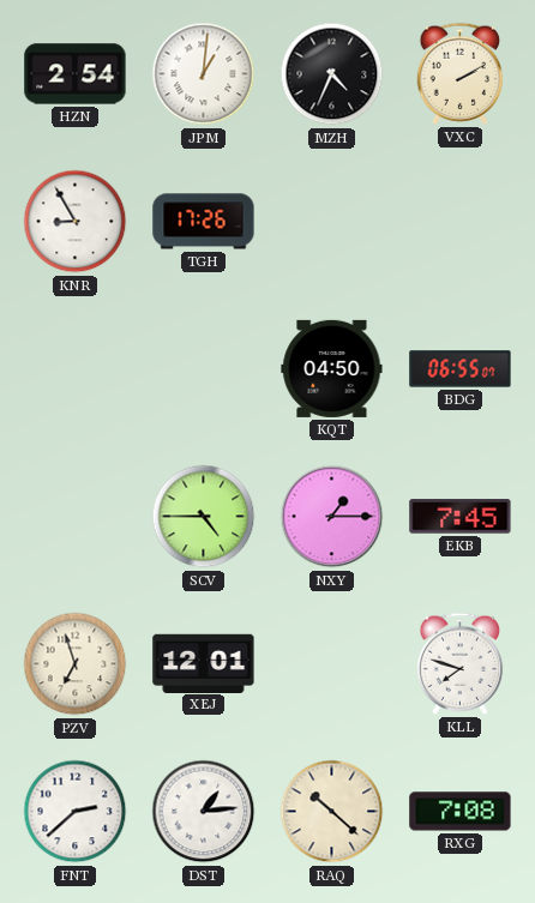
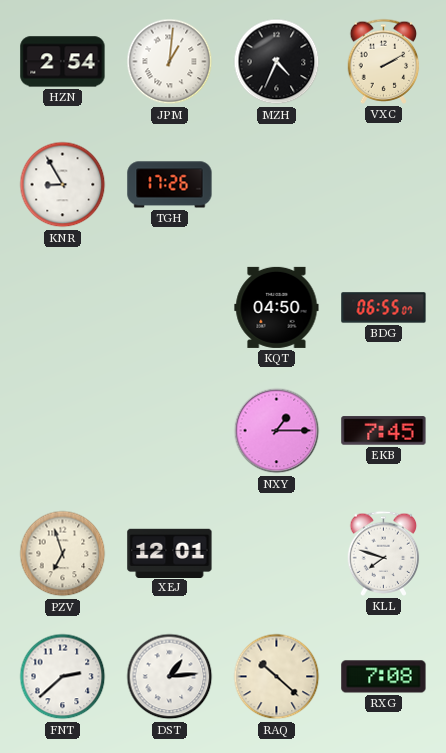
SCV: 4:45 -> none
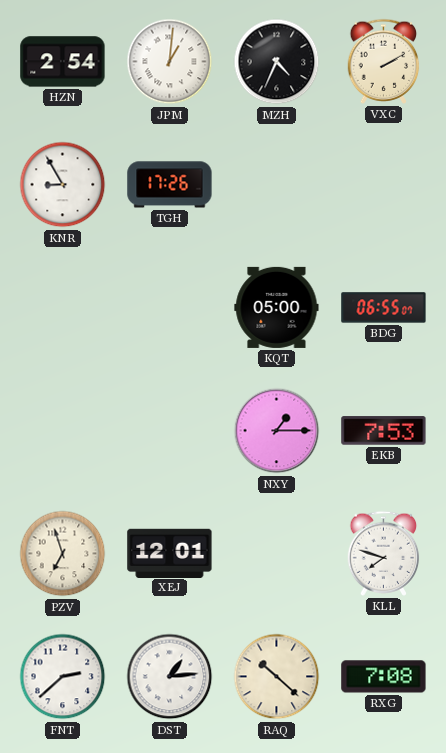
KQT: 04:50 -> 05:00
EKB: 7:45 -> 7:53
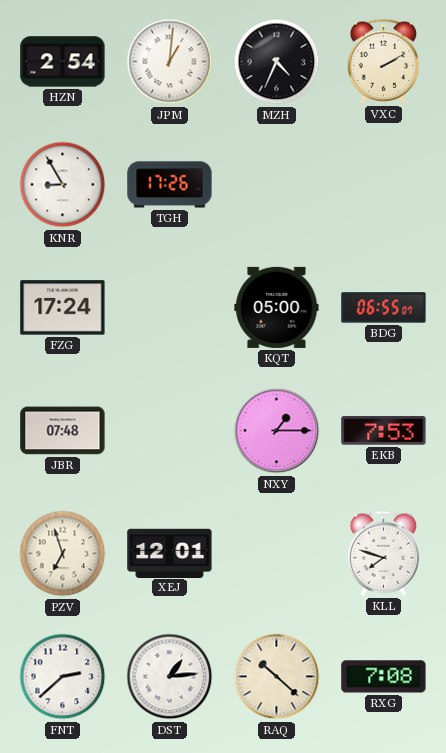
FZG: none -> 17:24
JBR: none -> 07:48
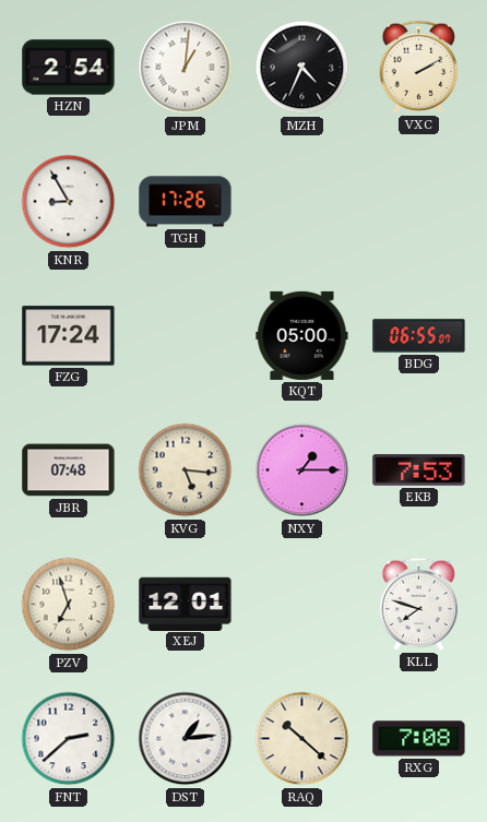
KVG: none -> 5:16
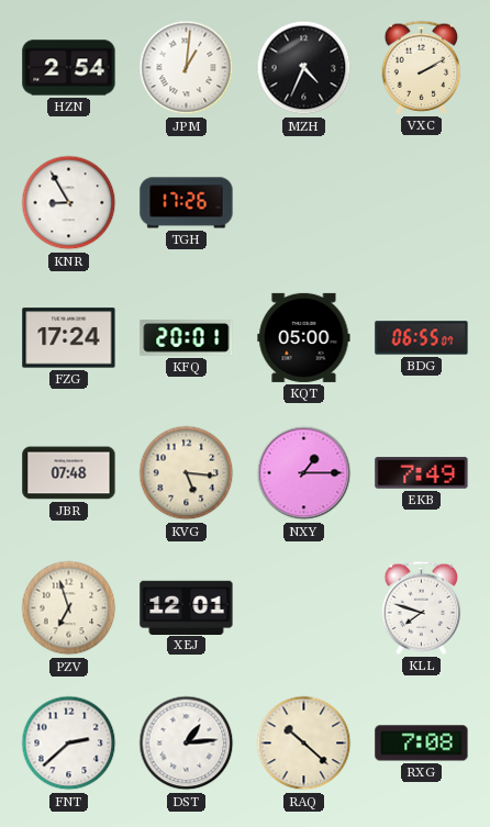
KFQ: none -> 20:01
EKB: 7:53 -> 7:49
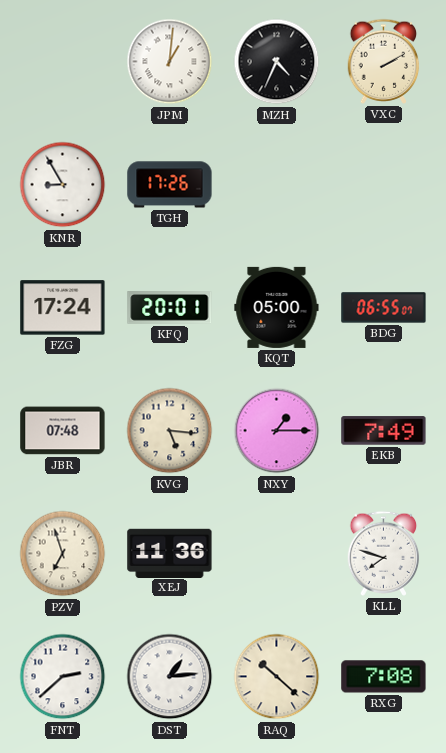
HZN: 2:54 -> none
XEJ: 12:01 -> 11:36
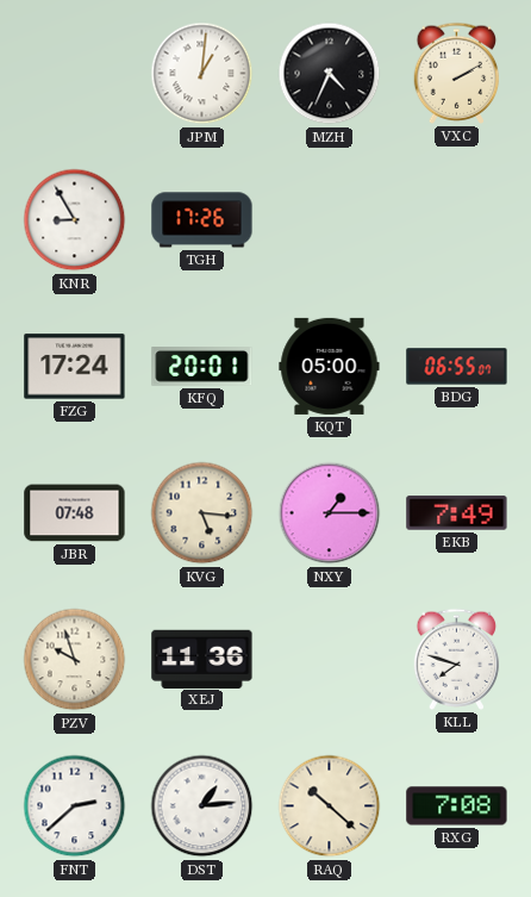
PZV: 6:57 -> 9:57
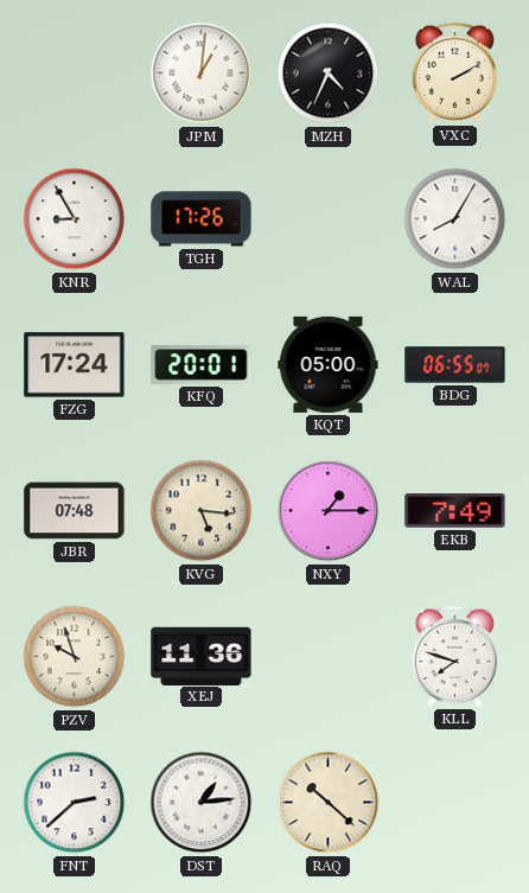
WAL: none -> 8:05
RXG: 7:08 -> none
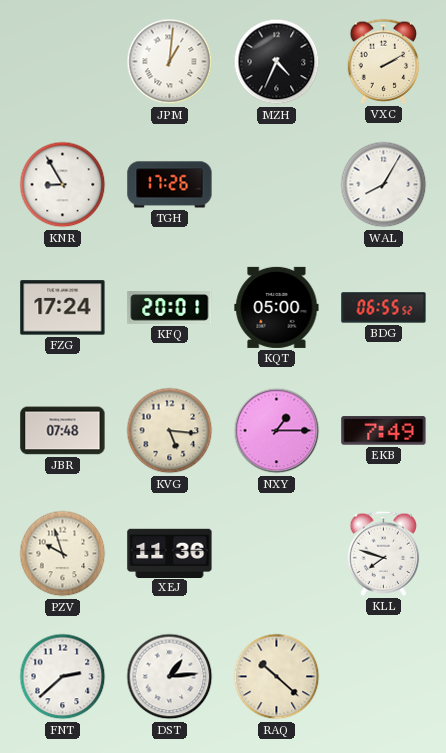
BDG: 06:55:07 -> 06:55:52
